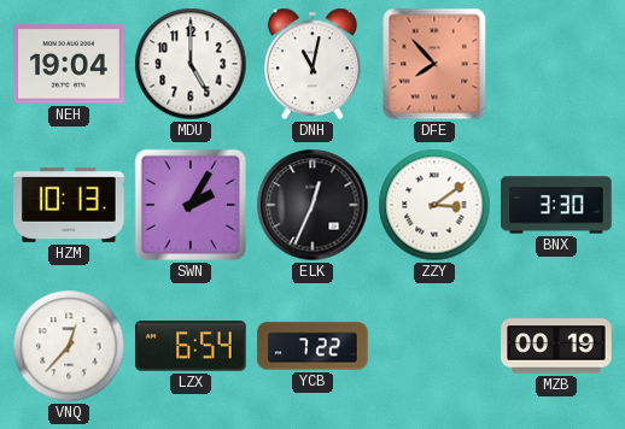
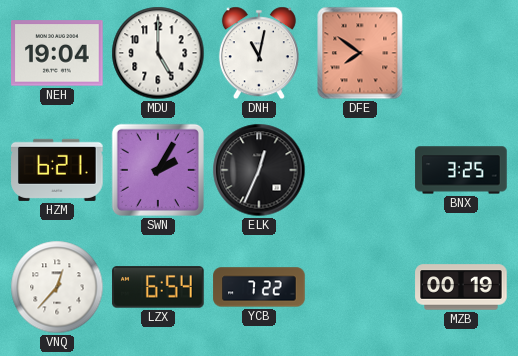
DFE: 7:53 -> 7:51
HZM: 10:13 -> 6:21
ZZY: 3:09 -> none
BNX: 3:30 -> 3:25
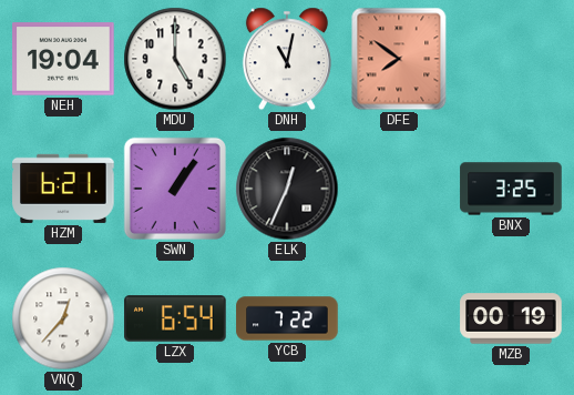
SWN: 2:05 -> 1:06
